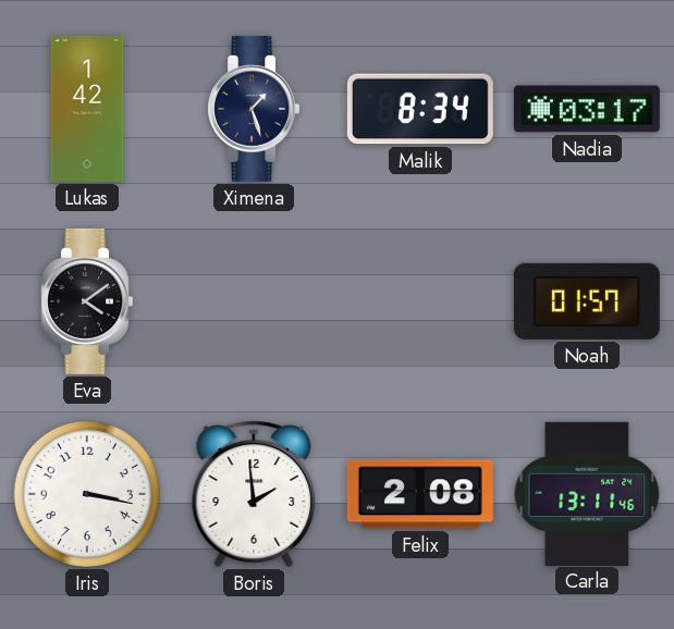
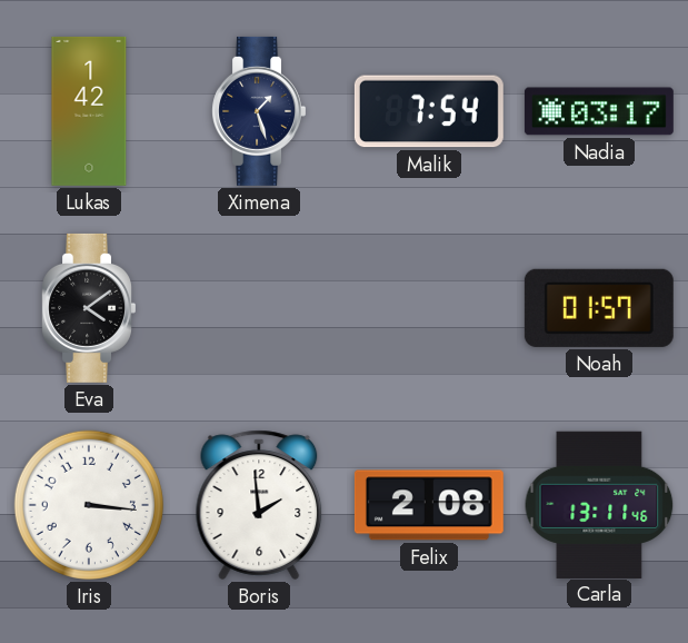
Malik: 8:34 -> 7:54
Iris: 3:17 -> 3:16
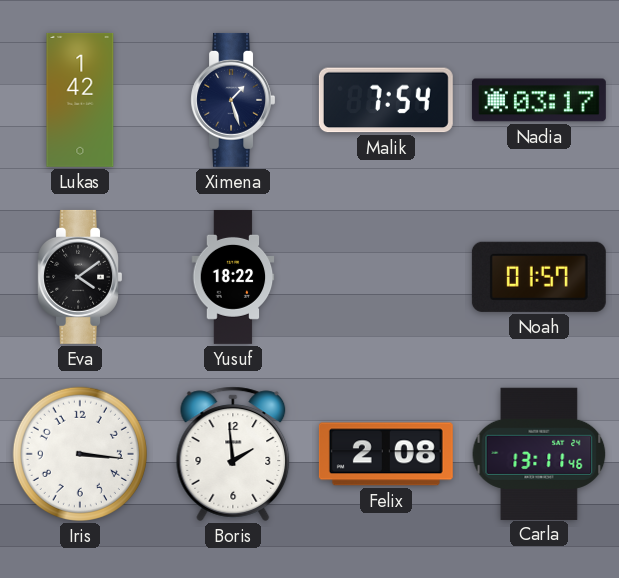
Yusuf: none -> 18:22
